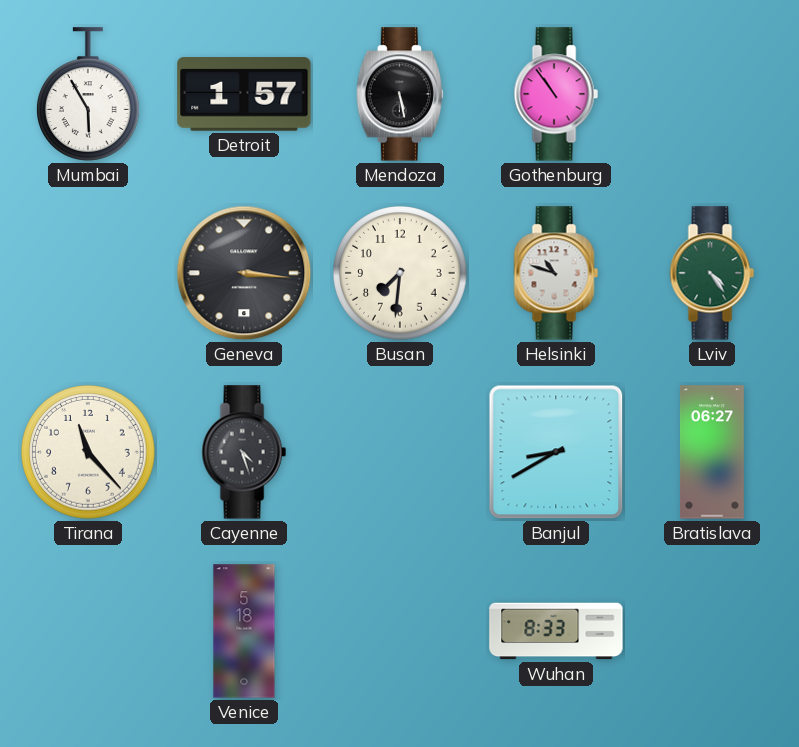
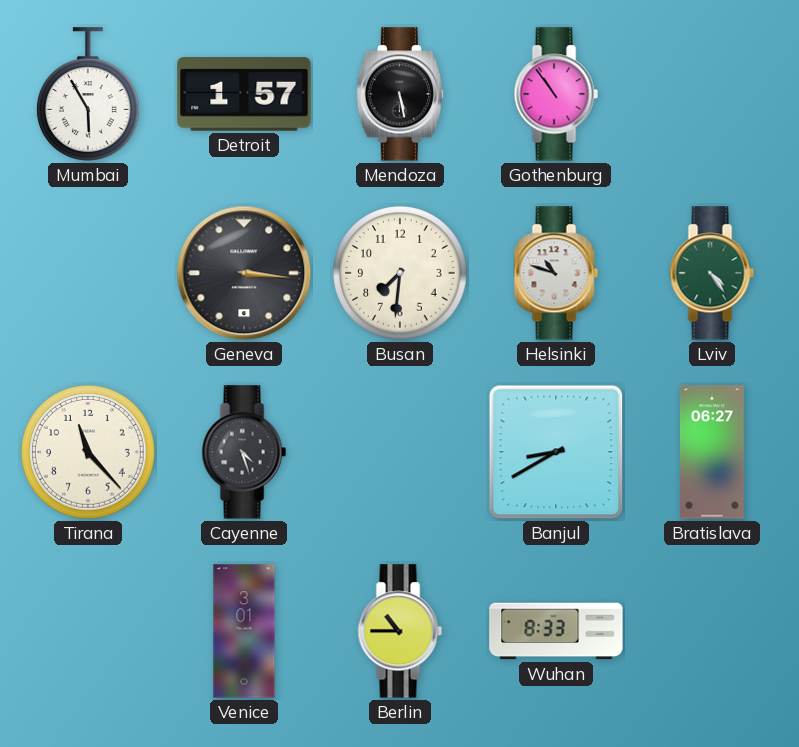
Venice: 5:18 -> 3:01
Berlin: none -> 10:45
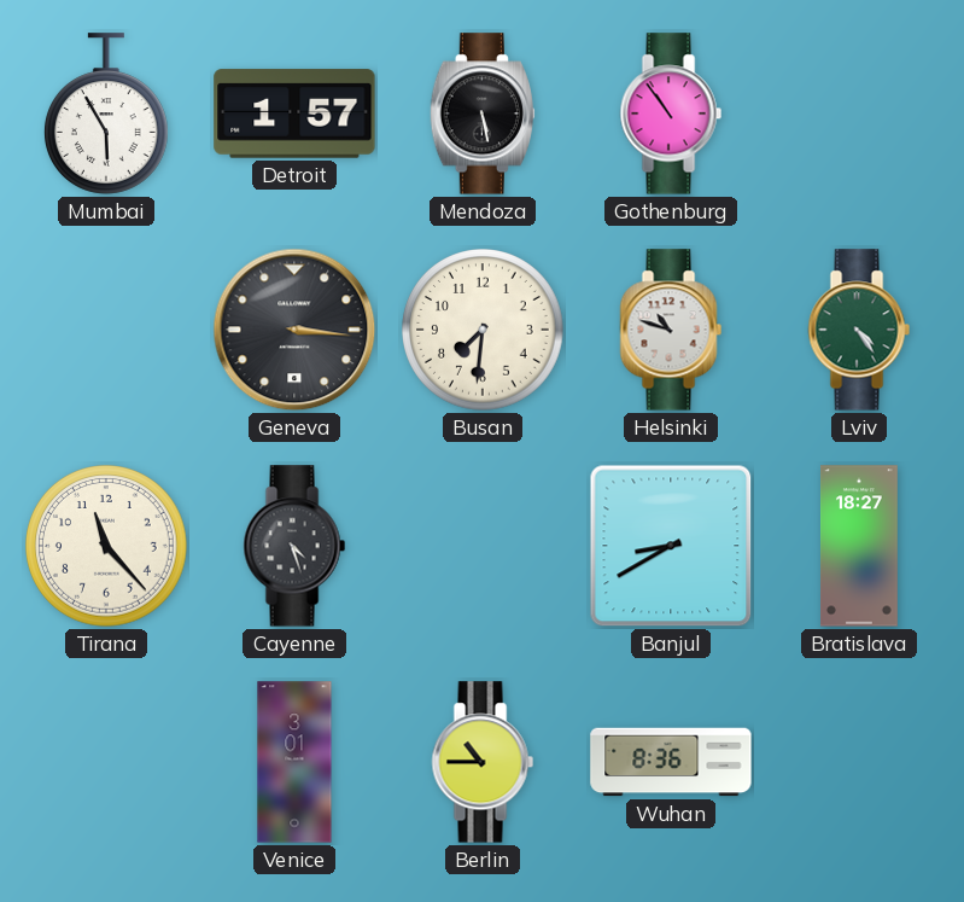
Bratislava: 06:27 -> 18:27
Wuhan: 8:33 -> 8:36
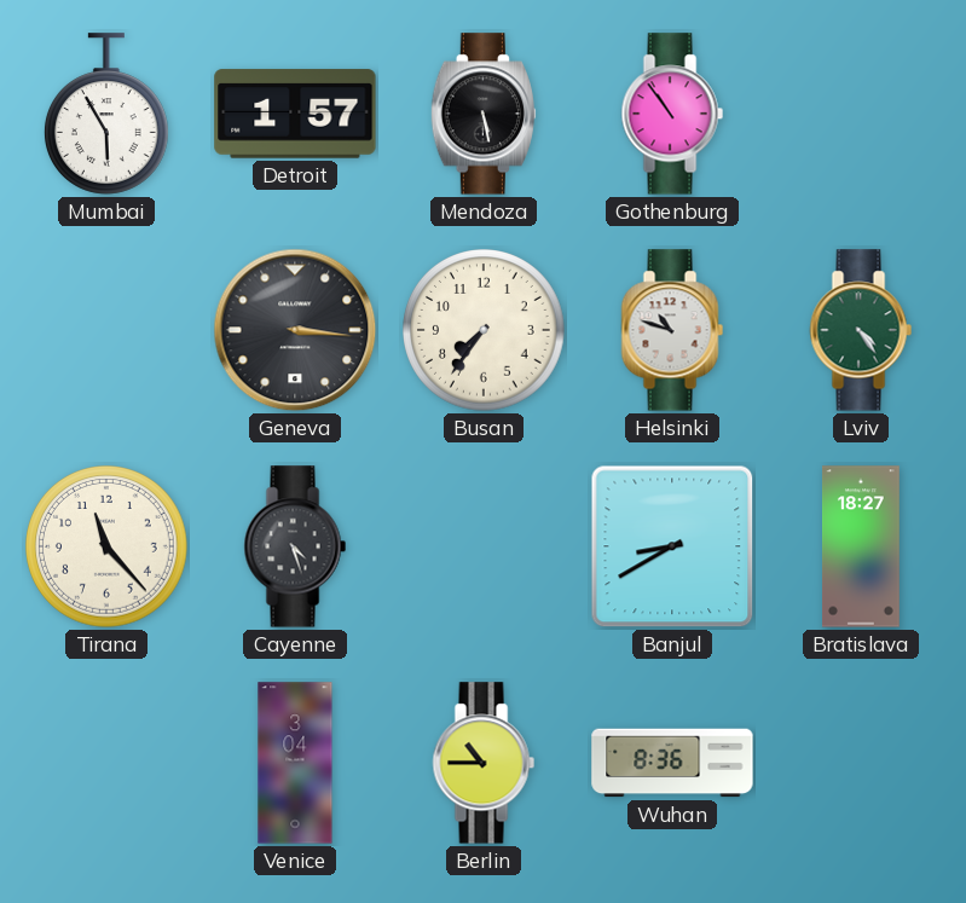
Busan: 7:31 -> 7:36
Venice: 3:01 -> 3:04
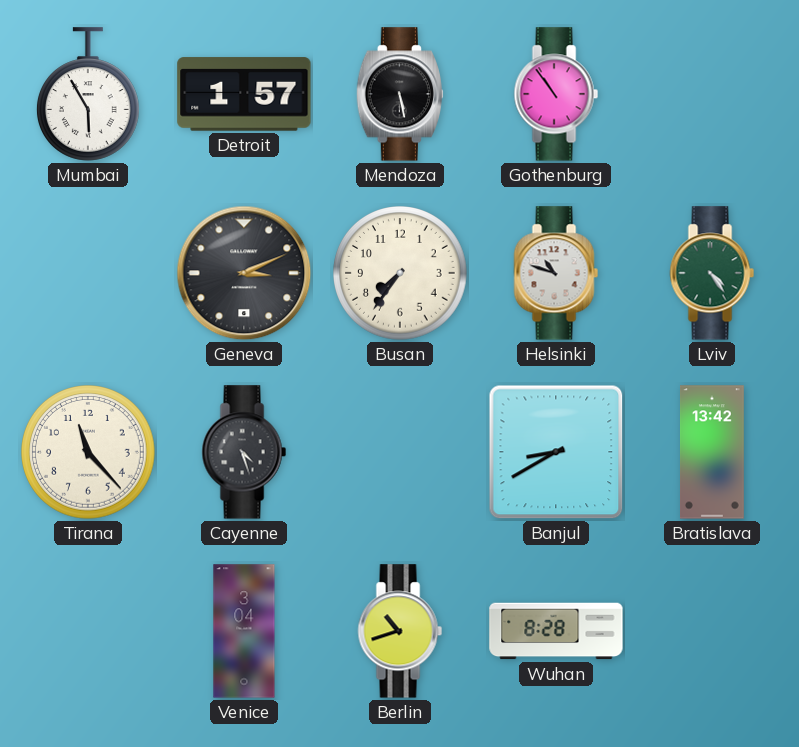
Geneva: 3:16 -> 3:11
Bratislava: 18:27 -> 13:42
Berlin: 10:45 -> 10:42
Wuhan: 8:36 -> 8:28
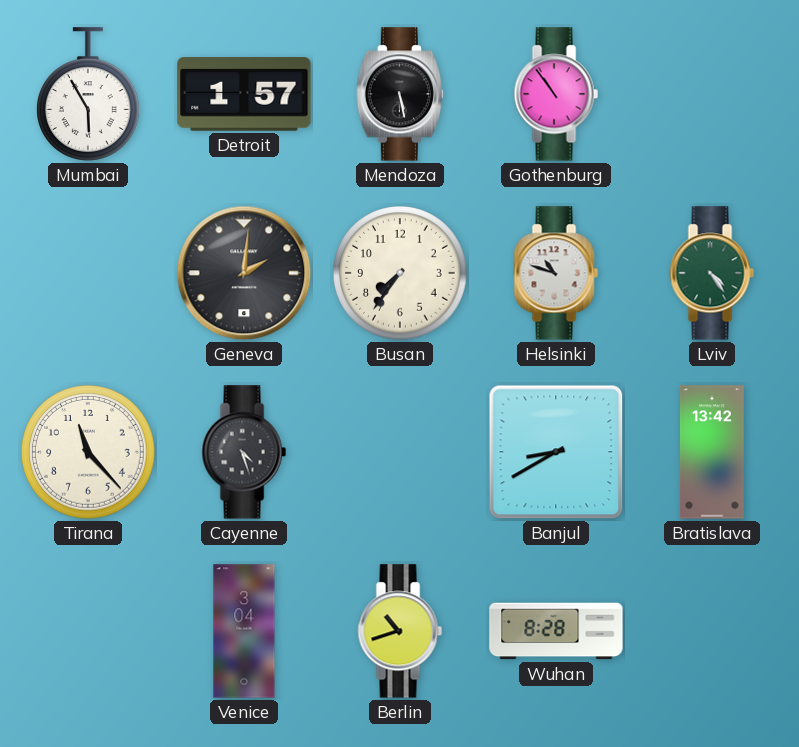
Geneva: 3:11 -> 2:01
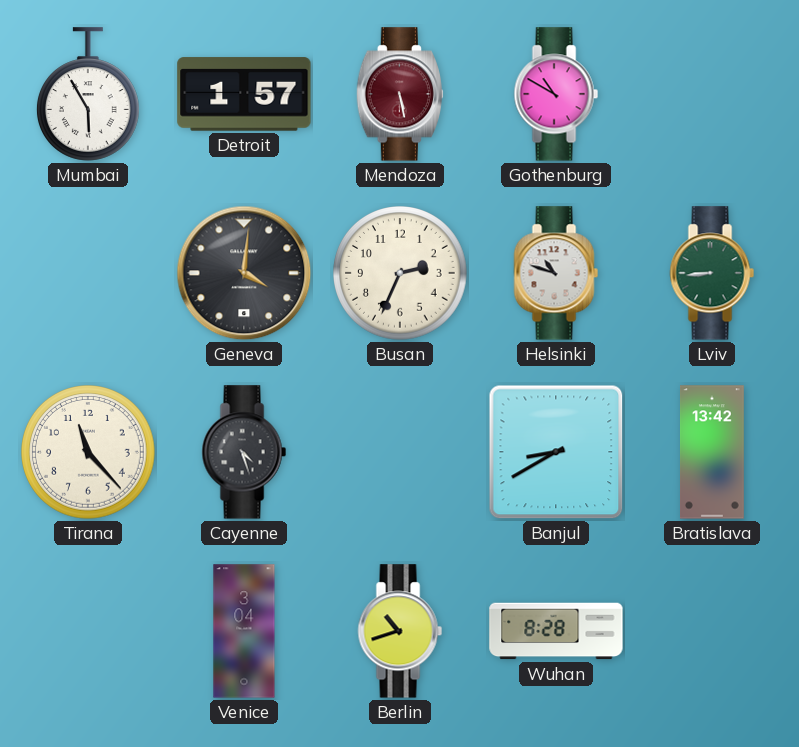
Mendoza dial: black -> burgundy
Gothenburg: 10:54 -> 10:50
Geneva: 2:01 -> 4:01
Busan: 7:36 -> 2:34
Lviv: 4:24 -> 8:44
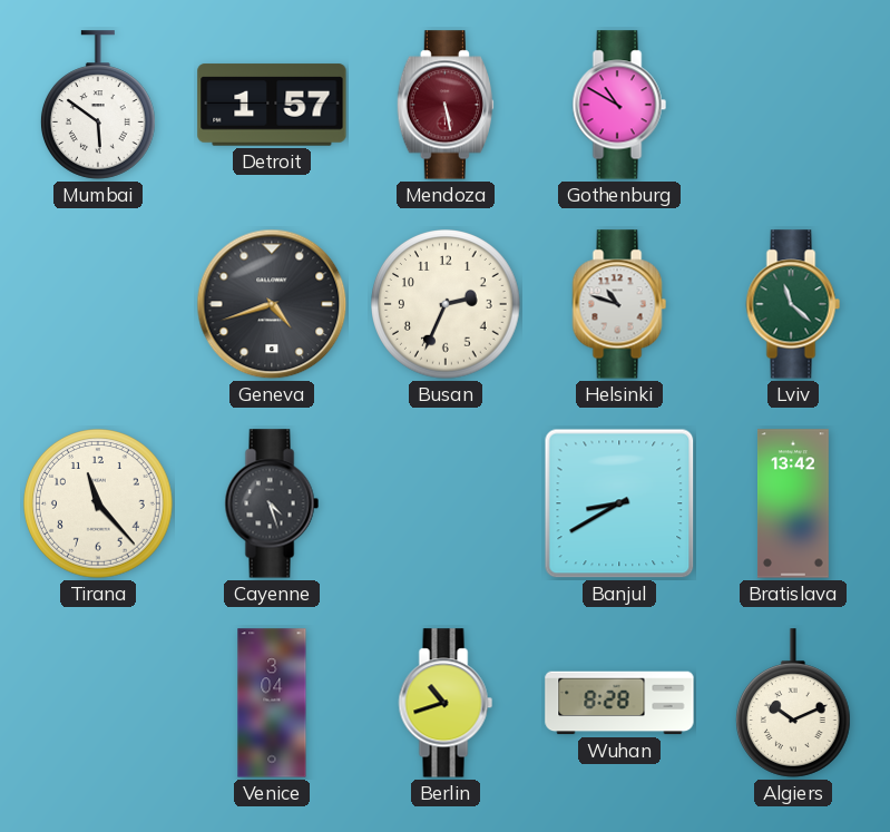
Mumbai: 5:55 -> 5:51
Geneva: 4:01 -> 4:42
Lviv: 8:44 -> 11:22
Algiers: none -> 10:11
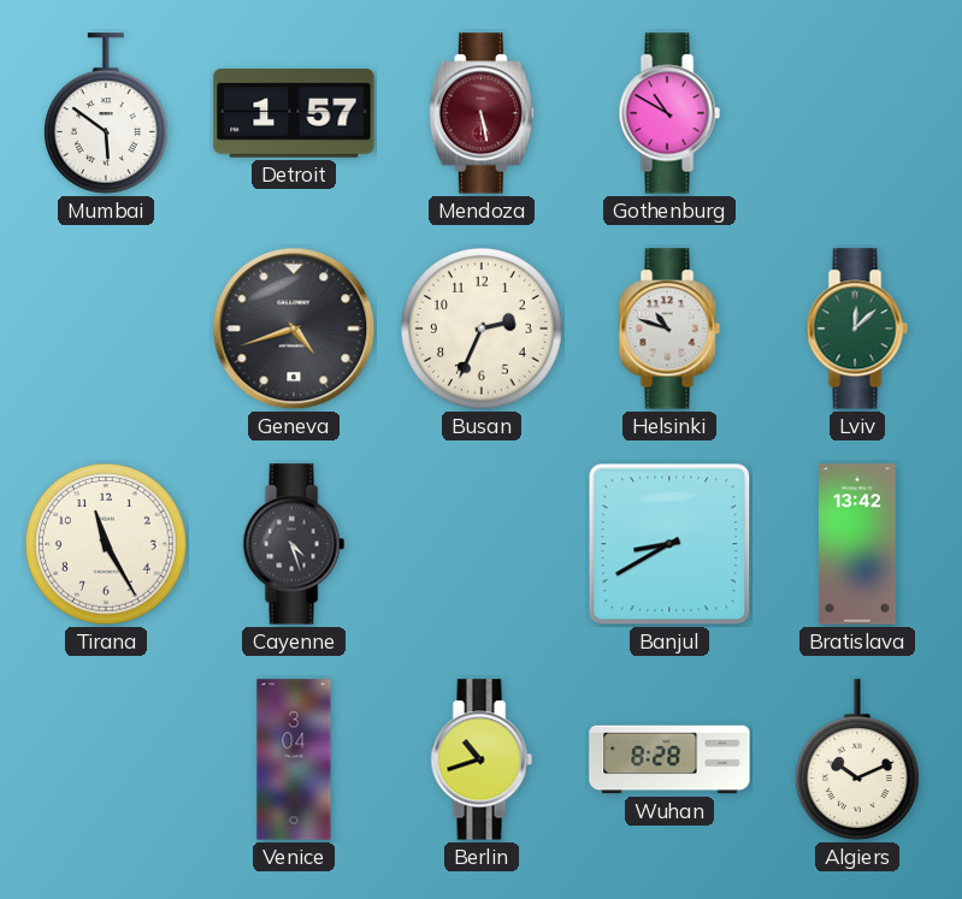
Lviv: 11:22 -> 12:08
Tirana: 11:23 -> 11:25
